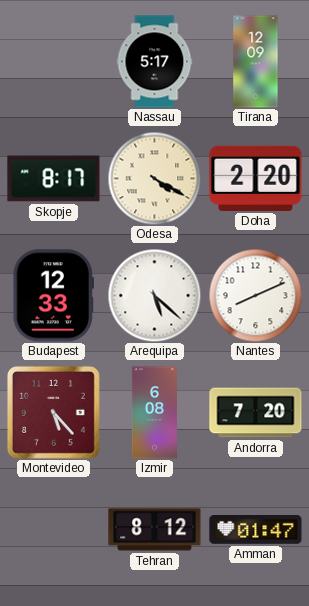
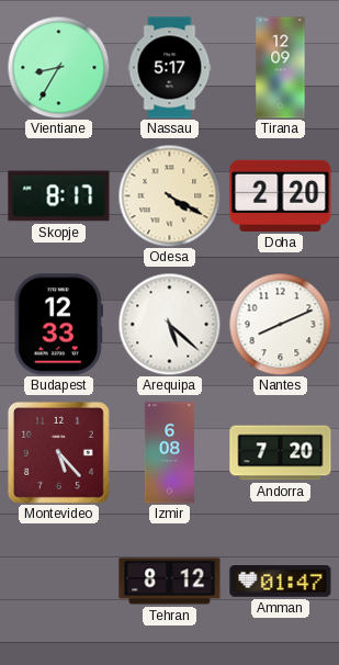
Vientiane: none -> 8:35
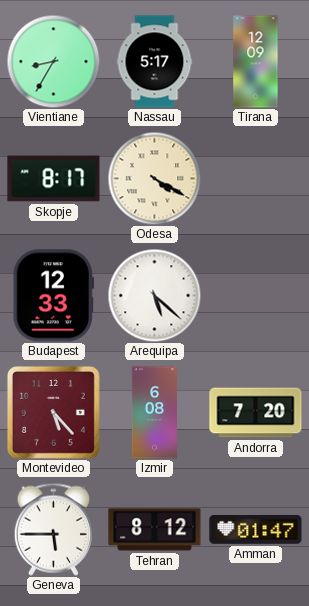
Doha: 2:20 -> none
Nantes: 8:11 -> none
Geneva: none -> 5:45
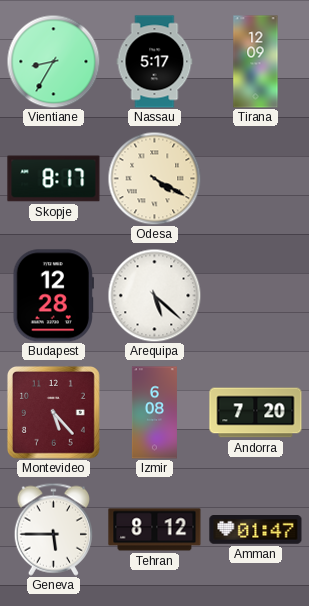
Budapest: 12:33 -> 12:28
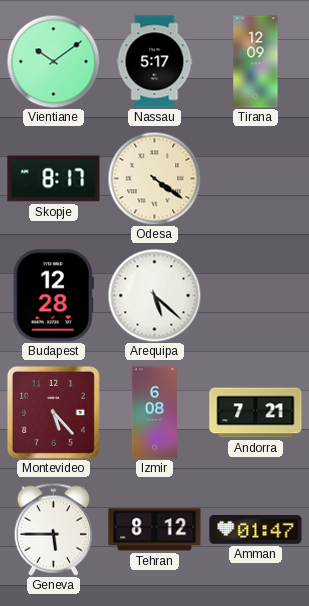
Vientiane: 8:35 -> 10:09
Odesa: 4:20 -> 4:21
Andorra: 7:20 -> 7:21
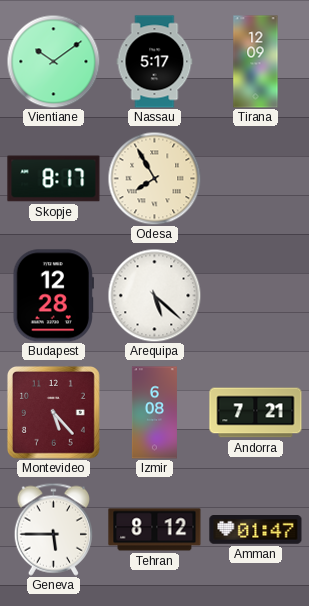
Odesa: 4:21 -> 7:55
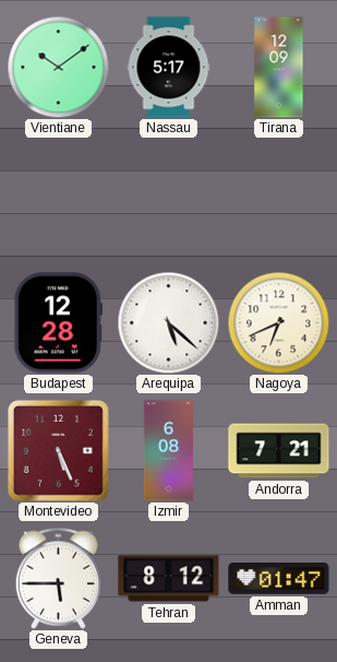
Skopje: 8:17 -> none
Odesa: 7:55 -> none
Nagoya: none -> 6:41
Montevideo: 5:23 -> 5:26
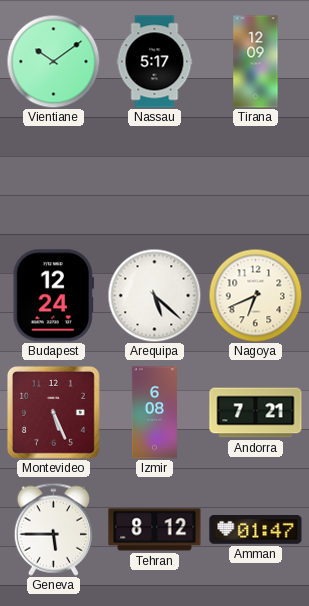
Budapest: 12:28 -> 12:24
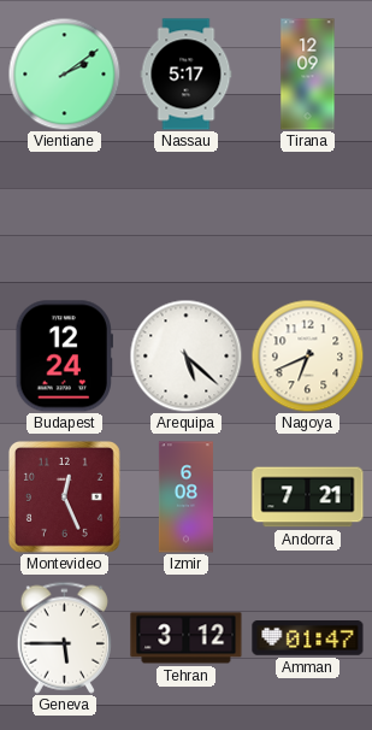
Vientiane: 10:09 -> 2:09
Montevideo: 5:26 -> 12:26
Tehran: 8:12 -> 3:12
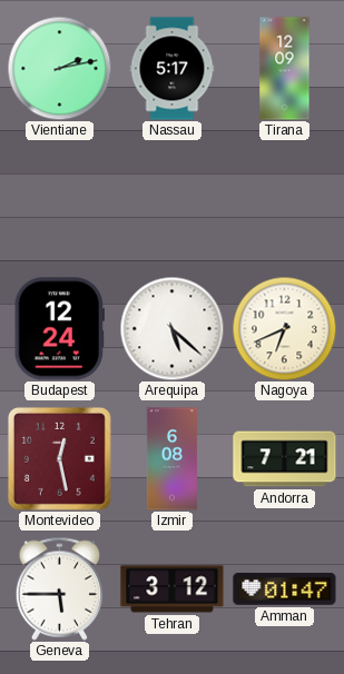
Vientiane: 2:09 -> 2:13
Montevideo: 12:26 -> 12:28
